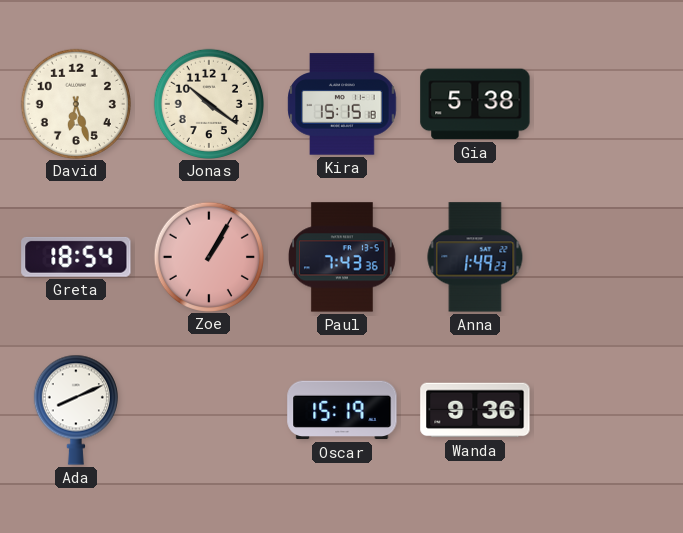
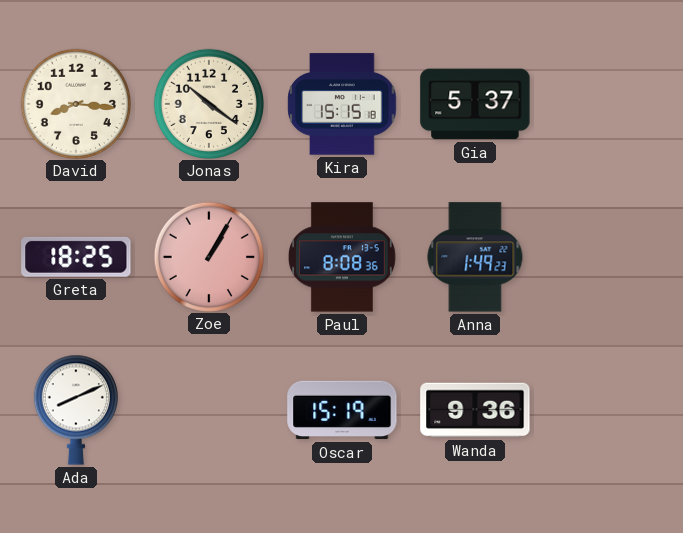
David: 6:27 -> 8:16
Gia: 5:38 -> 5:37
Greta: 18:54 -> 18:25
Paul: 7:43 -> 8:08
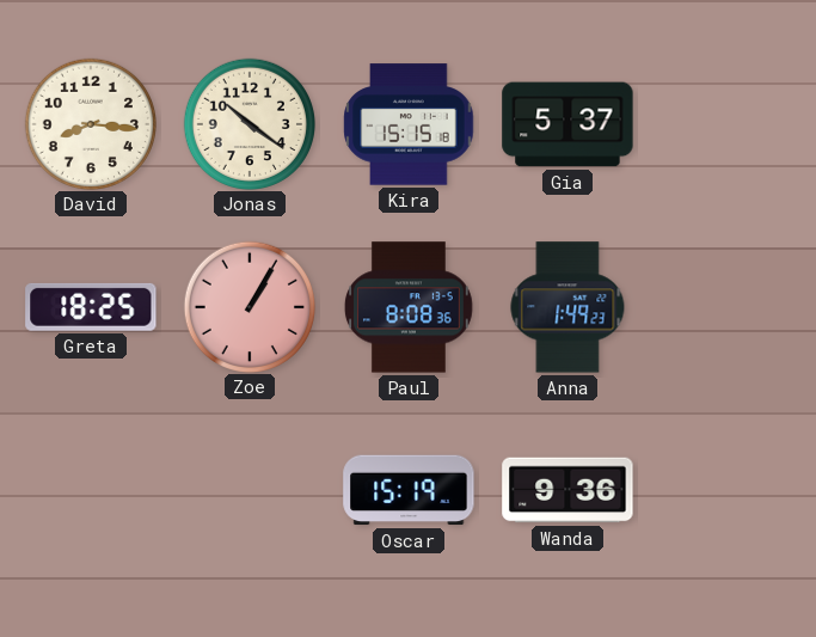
Ada: 8:11 -> none
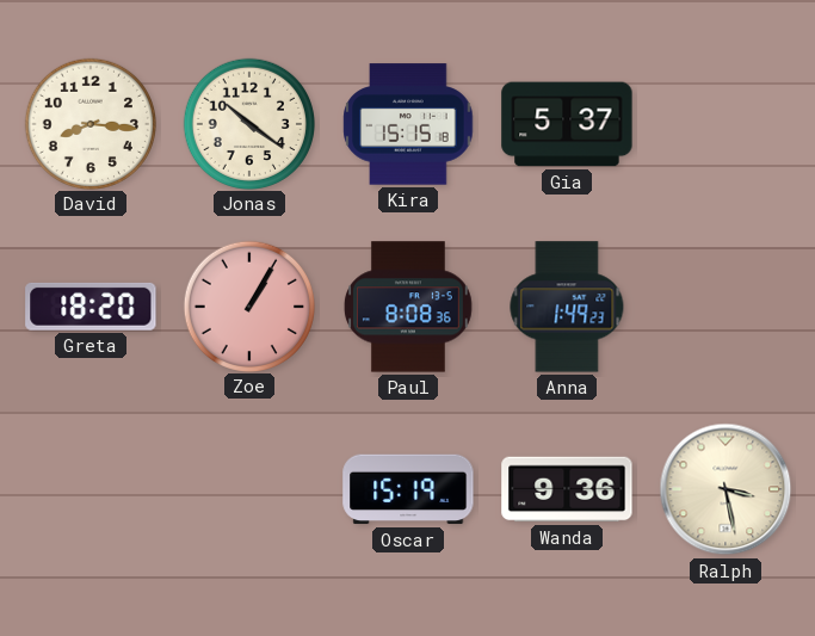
Greta: 18:25 -> 18:20
Ralph: none -> 3:28
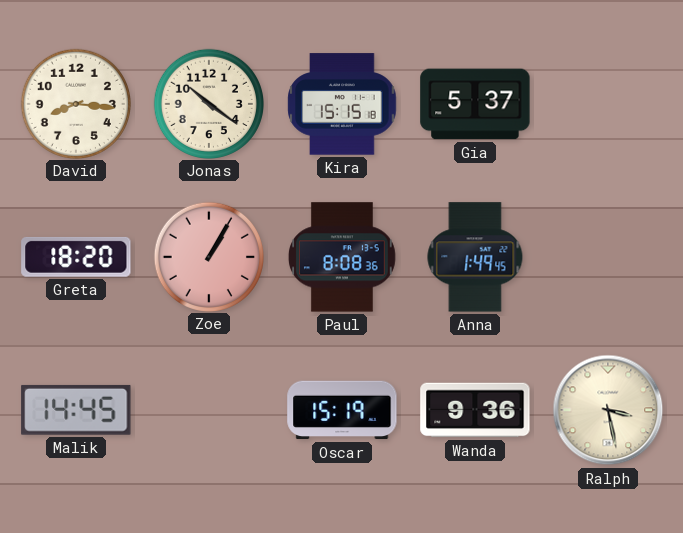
Anna: 1:49:23 -> 1:49:45
Malik: none -> 14:45
